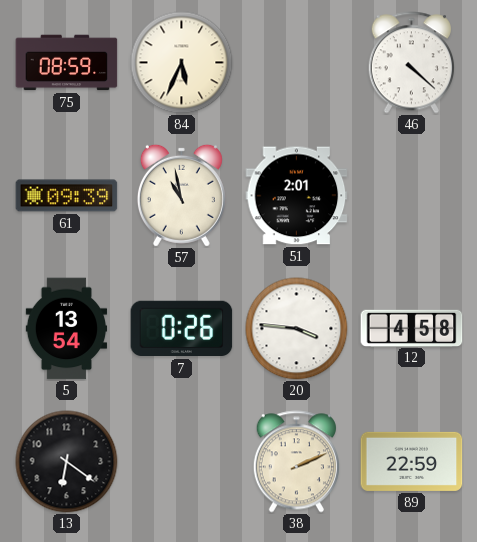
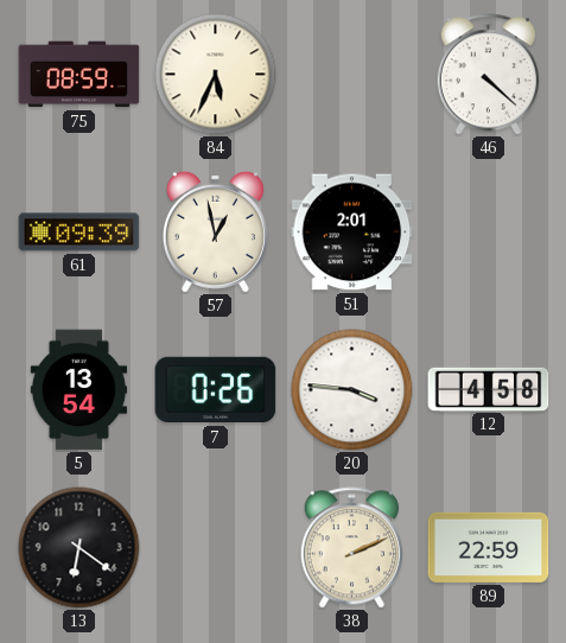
57: 10:58 -> 12:58
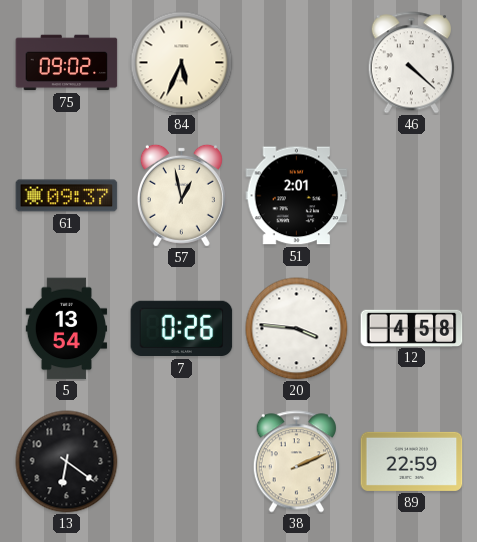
75: 08:59 -> 09:02
61: 09:39 -> 09:37
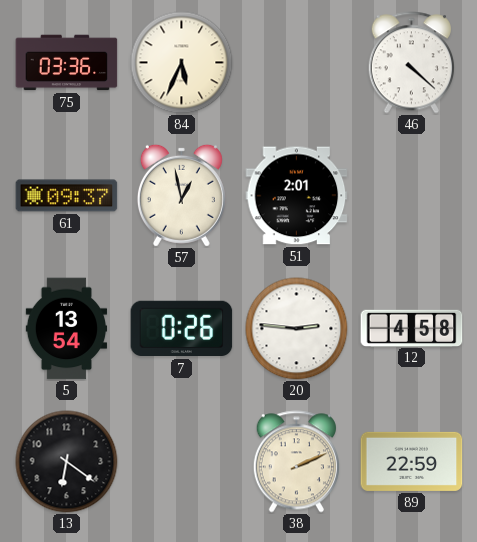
75: 09:02 -> 03:36
20: 3:46 -> 2:46
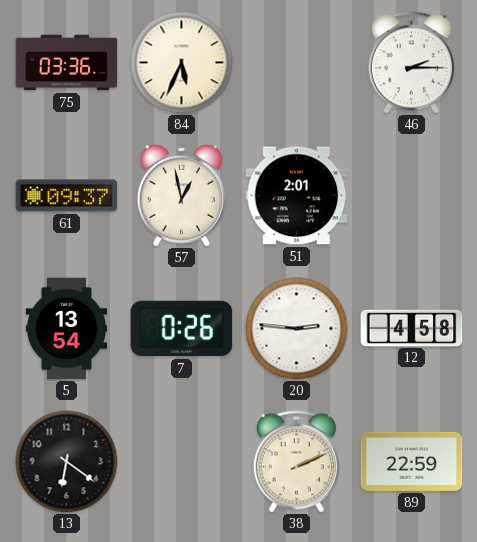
46: 4:22 -> 2:15
